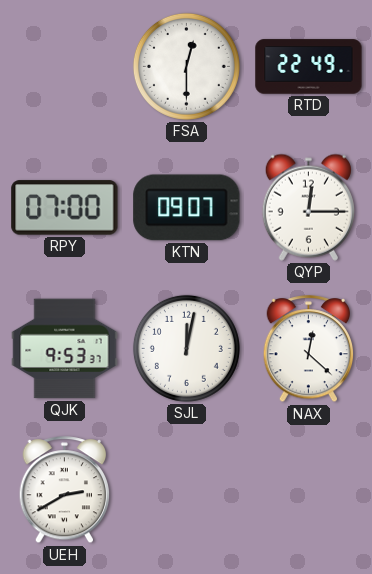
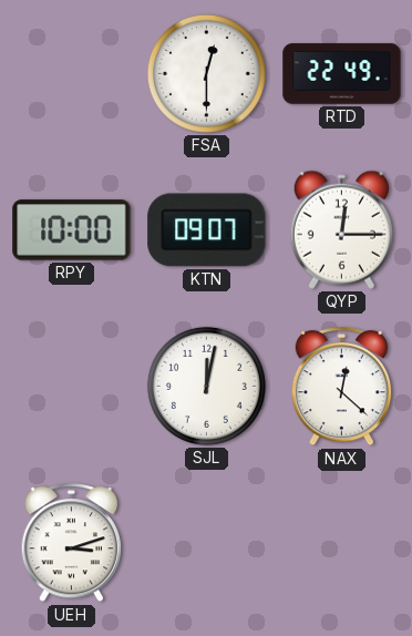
RPY: 07:00 -> 10:00
QJK: 9:53 -> none
UEH: 2:40 -> 3:12
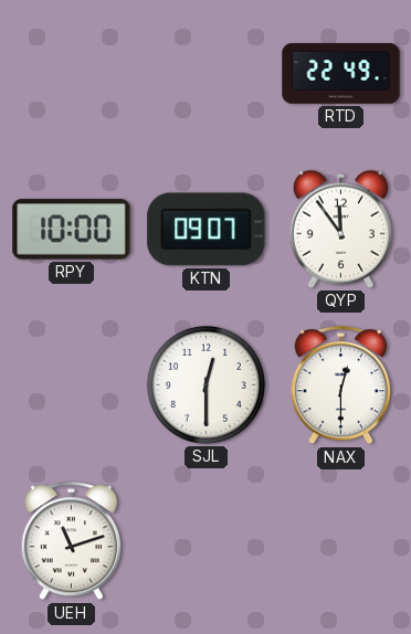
FSA: 12:30 -> none
QYP: 12:15 -> 11:54
SJL: 12:02 -> 12:30
NAX: 12:22 -> 12:30
UEH: 3:12 -> 11:12
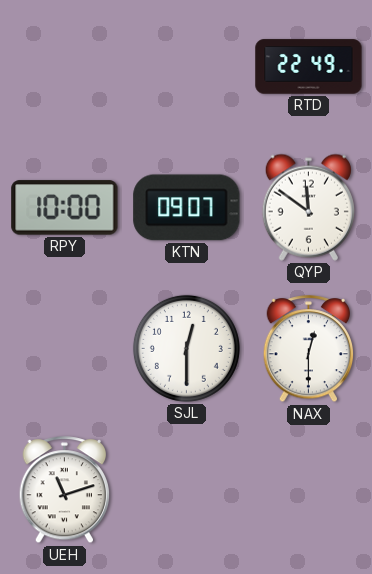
QYP: 11:54 -> 11:51
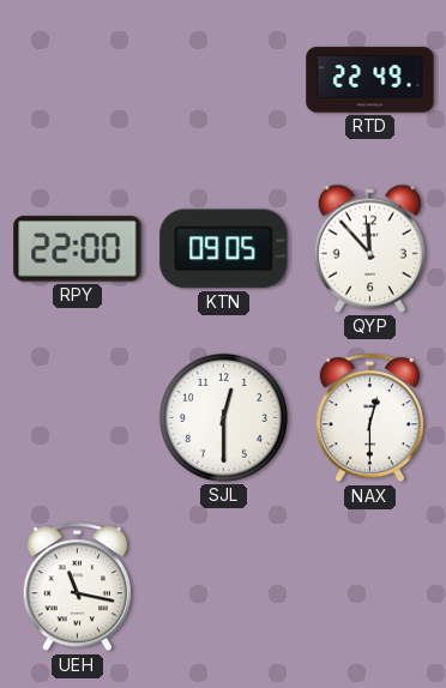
RPY: 10:00 -> 22:00
KTN: 09:07 -> 09:05
QYP: 11:51 -> 11:53
UEH: 11:12 -> 11:17
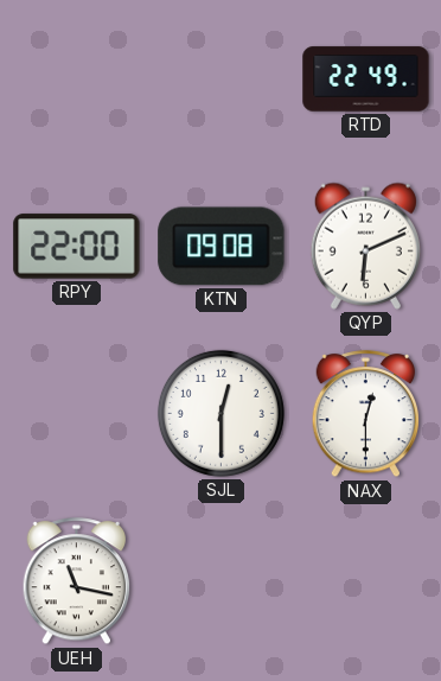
KTN: 09:05 -> 09:08
QYP: 11:53 -> 6:11
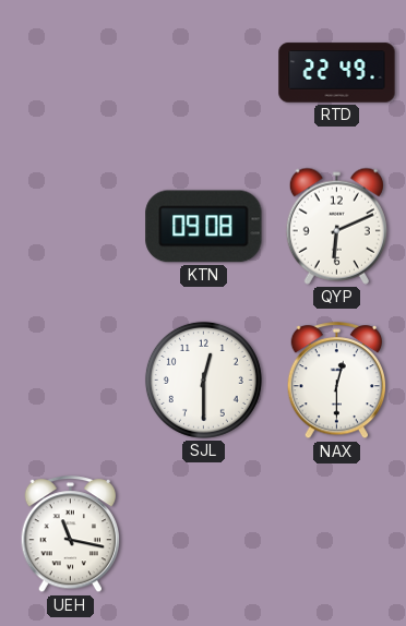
RPY: 22:00 -> none
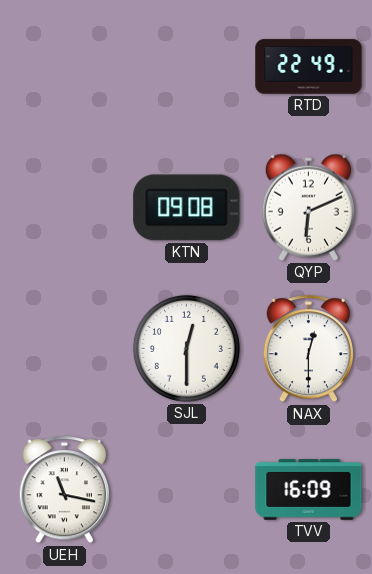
TVV: none -> 16:09
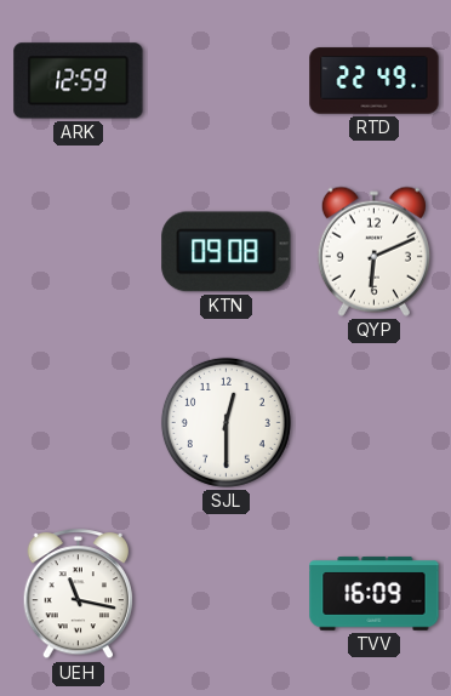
ARK: none -> 12:59
NAX: 12:30 -> none
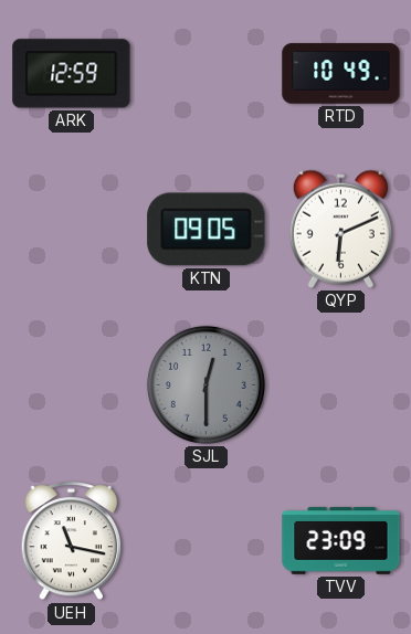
RTD: 22:49 -> 10:49
KTN: 09:08 -> 09:05
SJL dial: white -> grey
TVV: 16:09 -> 23:09
